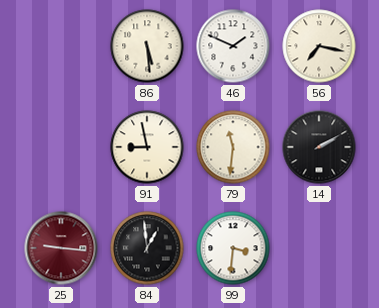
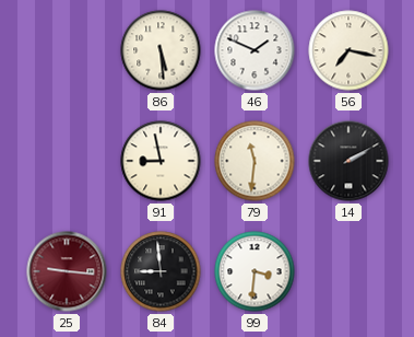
84: 12:59 -> 8:59
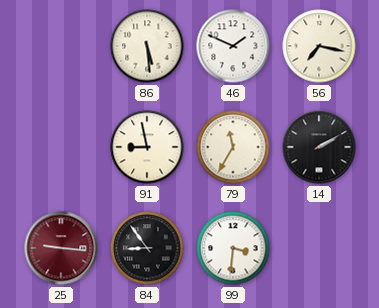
79: 11:31 -> 11:35
84: 8:59 -> 8:54
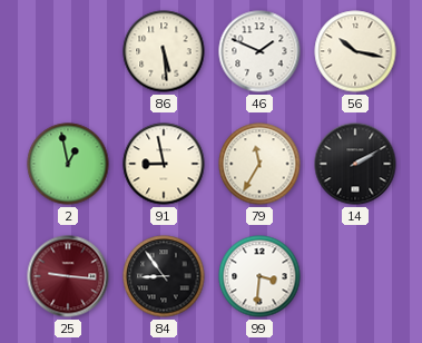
56: 7:17 -> 10:17
2: none -> 12:58
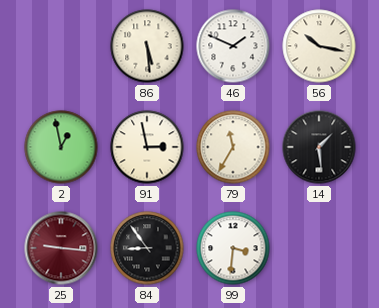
91: 8:58 -> 2:58
14: 2:10 -> 1:29
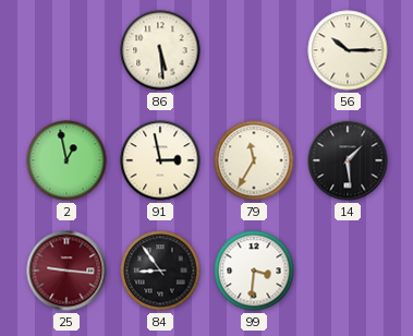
46: 1:49 -> none
56: 10:17 -> 10:15
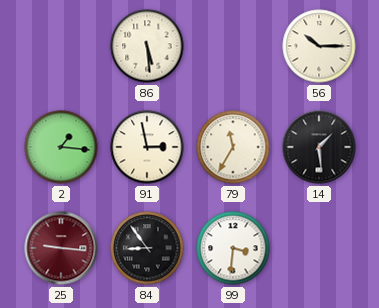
2: 12:58 -> 1:16
